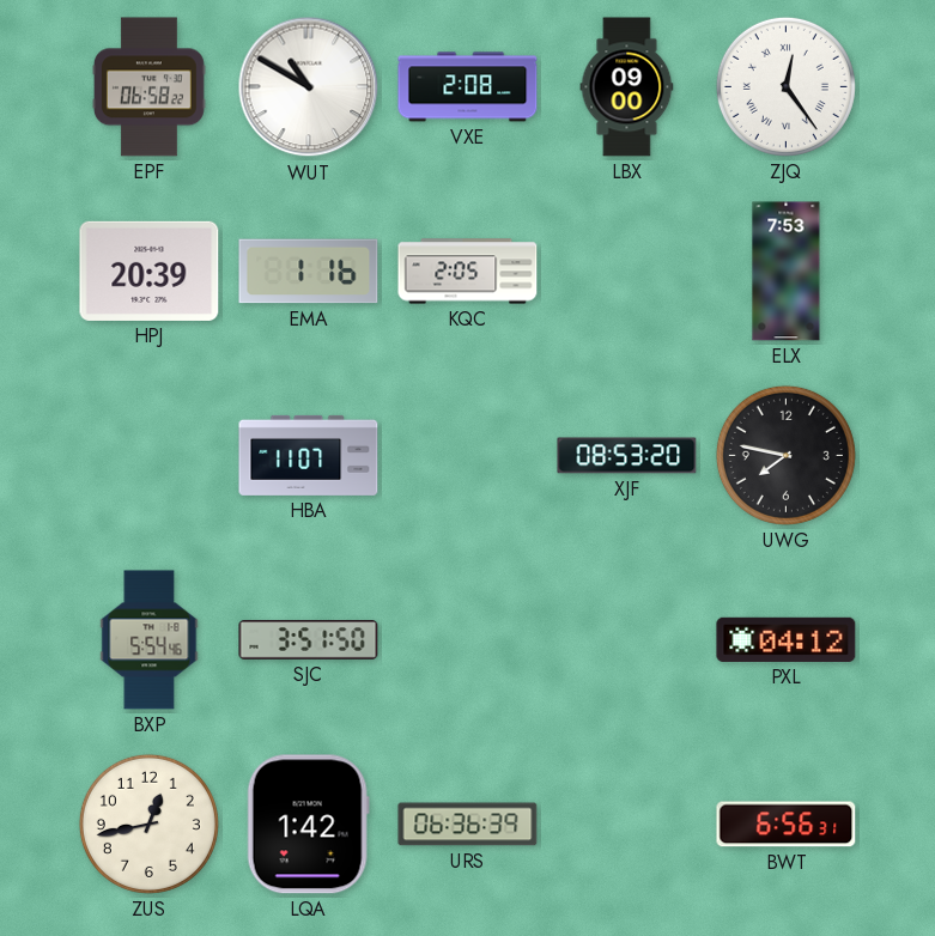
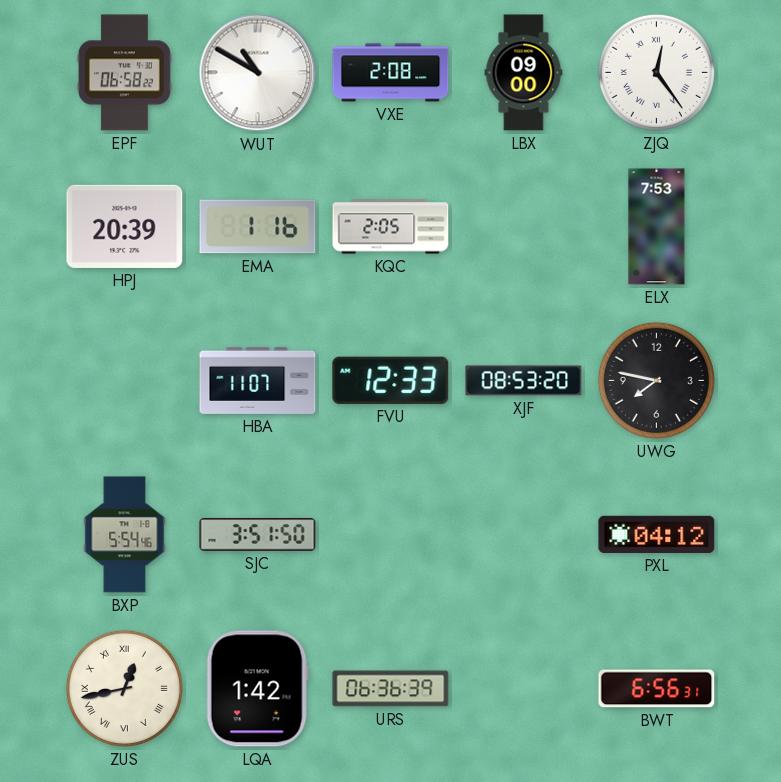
FVU: none -> 12:33
ZUS numerals: Arabic -> Roman
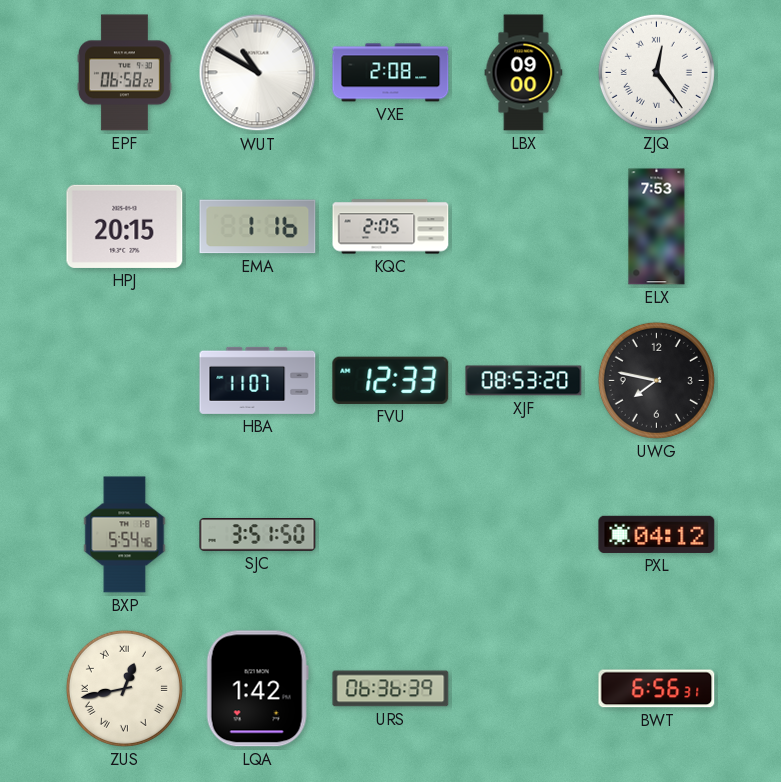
HPJ: 20:39 -> 20:15
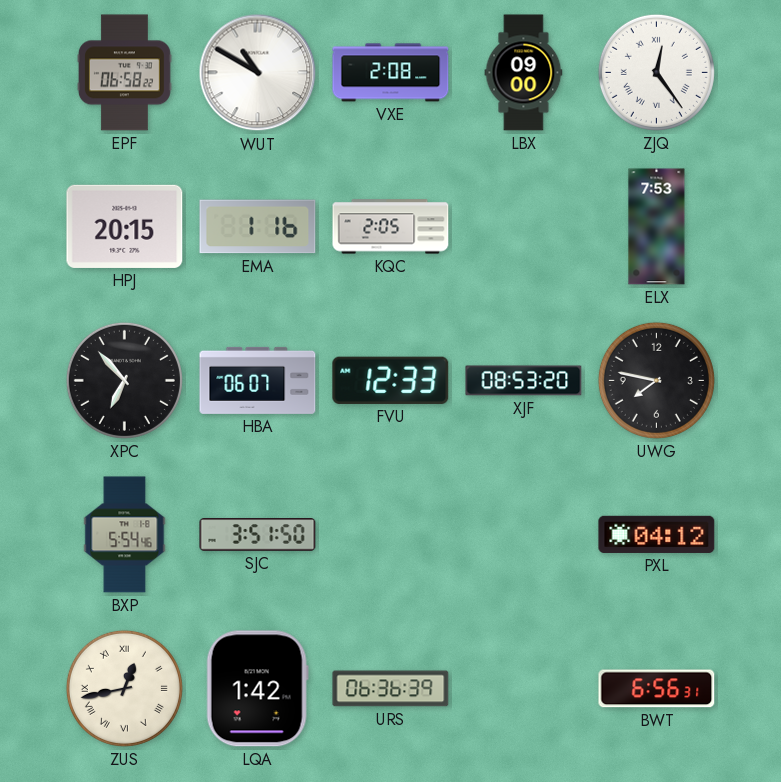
XPC: none -> 6:53
HBA: 11:07 -> 06:07
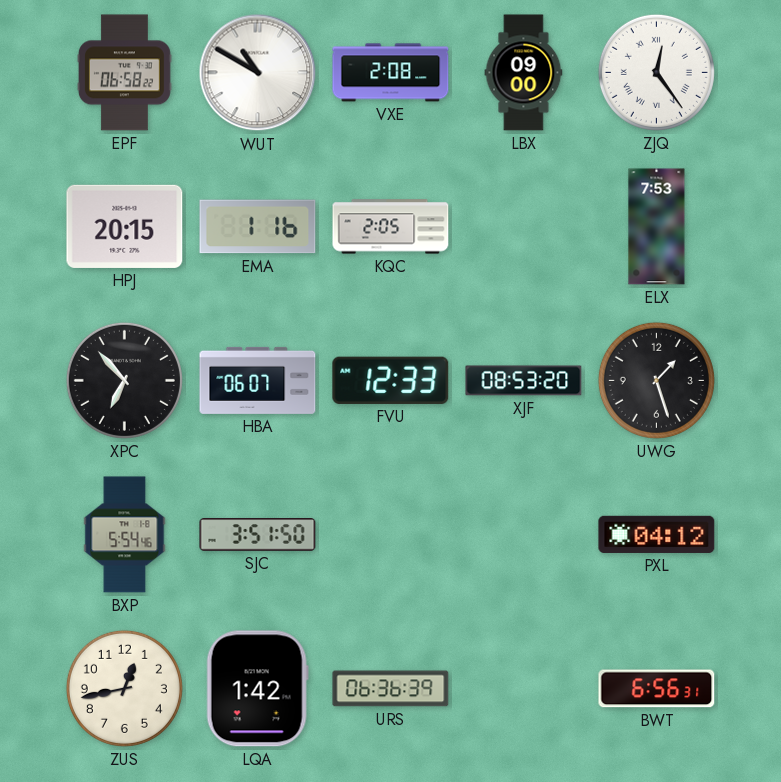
UWG: 7:47 -> 1:27
ZUS numerals: Roman -> Arabic
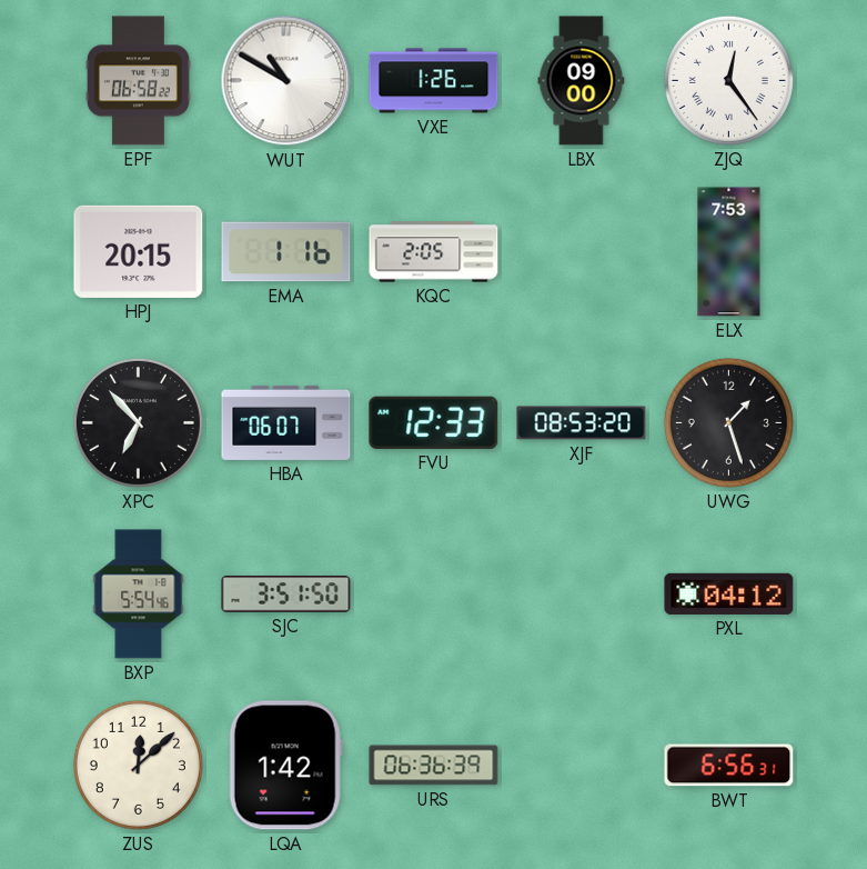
VXE: 2:08 -> 1:26
ZUS: 12:43 -> 12:08
